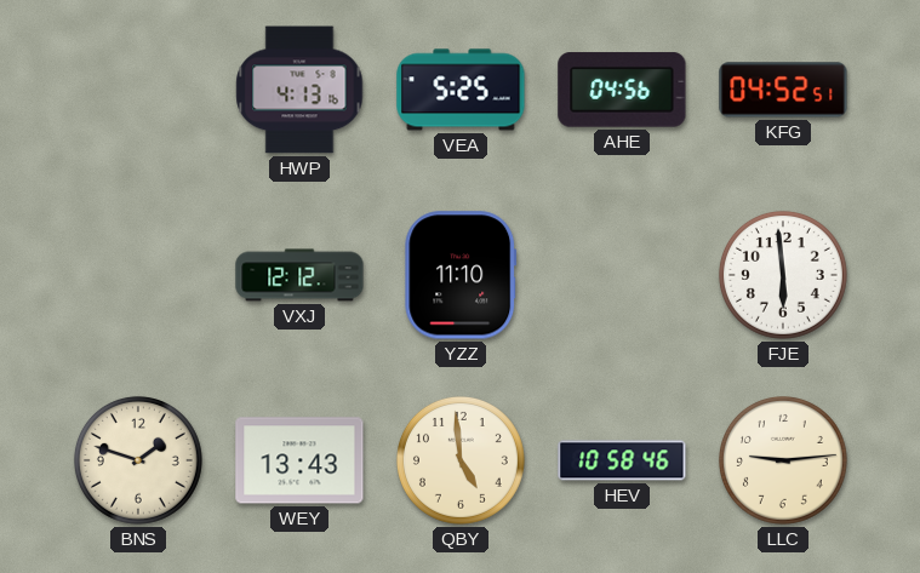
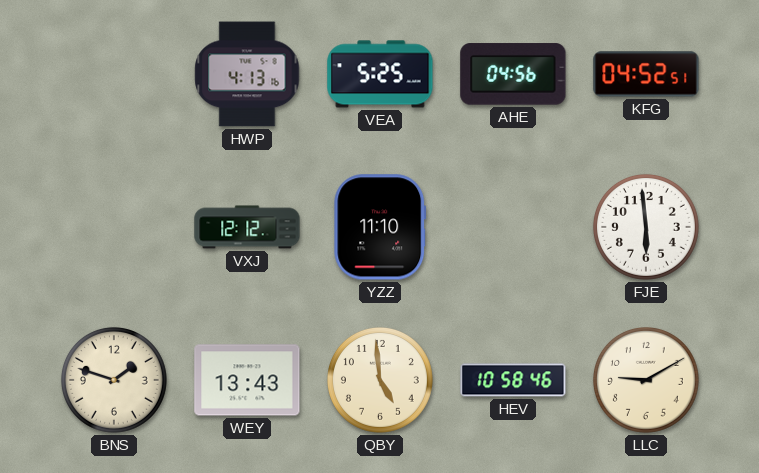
LLC: 9:14 -> 9:10
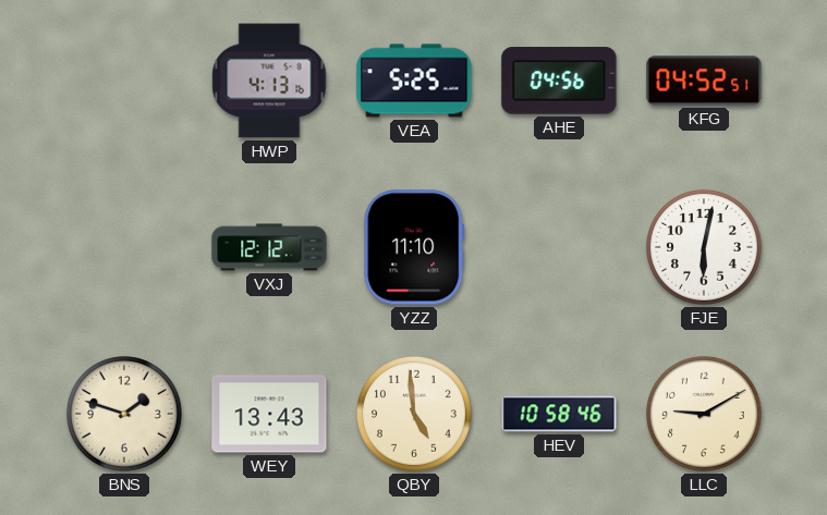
FJE: 5:59 -> 6:02
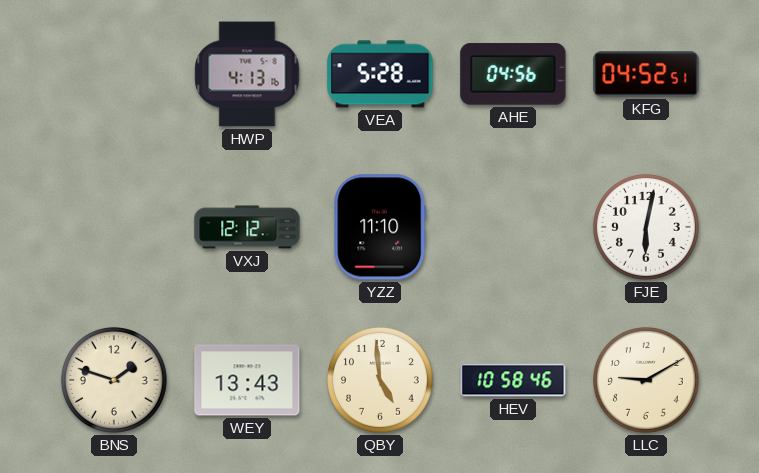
VEA: 5:25 -> 5:28
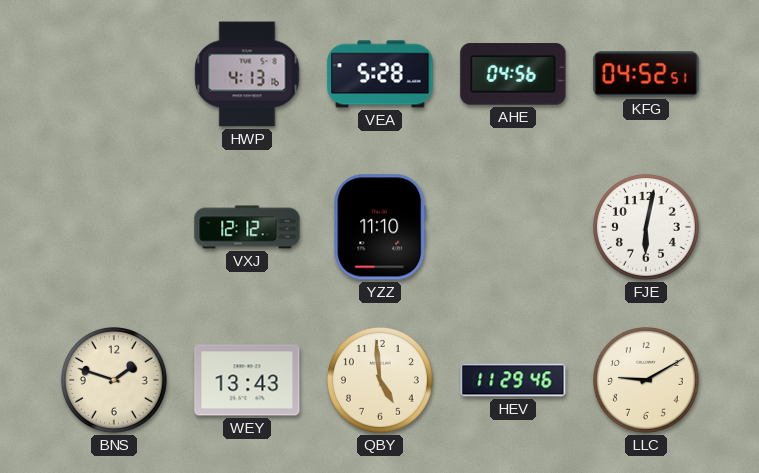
HEV: 10:58 -> 11:29
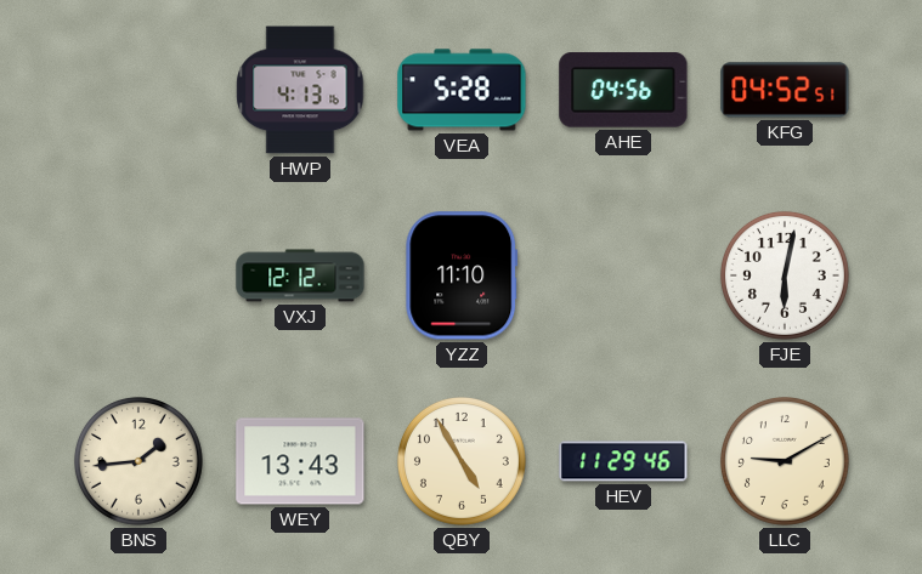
BNS: 1:48 -> 1:44
QBY: 4:59 -> 4:55
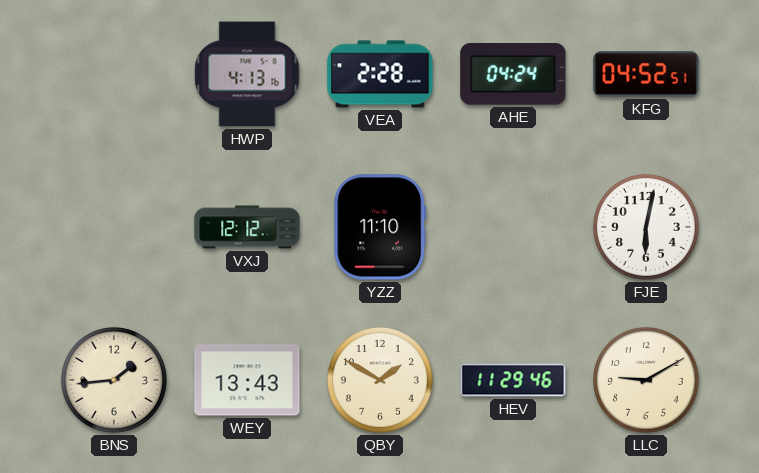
VEA: 5:28 -> 2:28
AHE: 04:56 -> 04:24
QBY: 4:55 -> 1:50
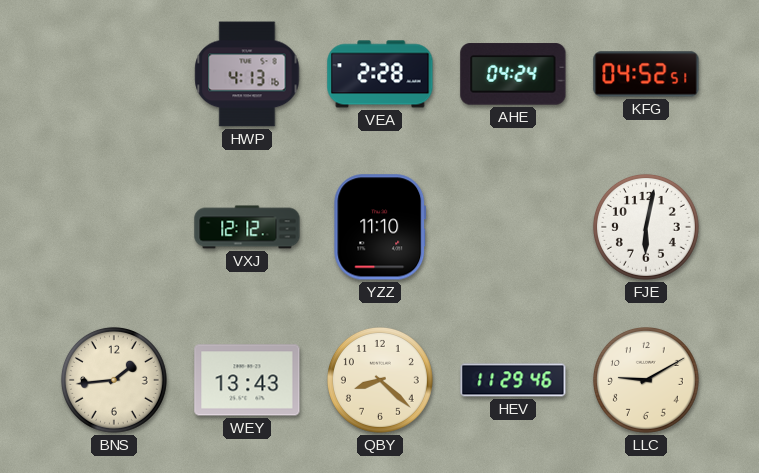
QBY: 1:50 -> 8:22
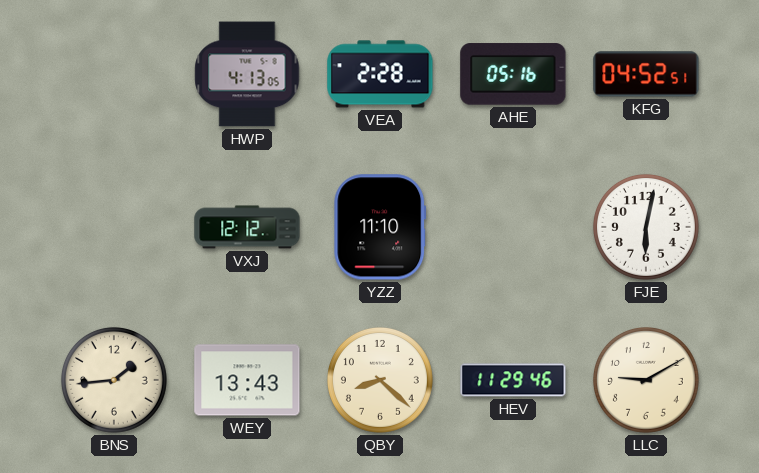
HWP: 4:13:16 -> 4:13:05
AHE: 04:24 -> 05:16
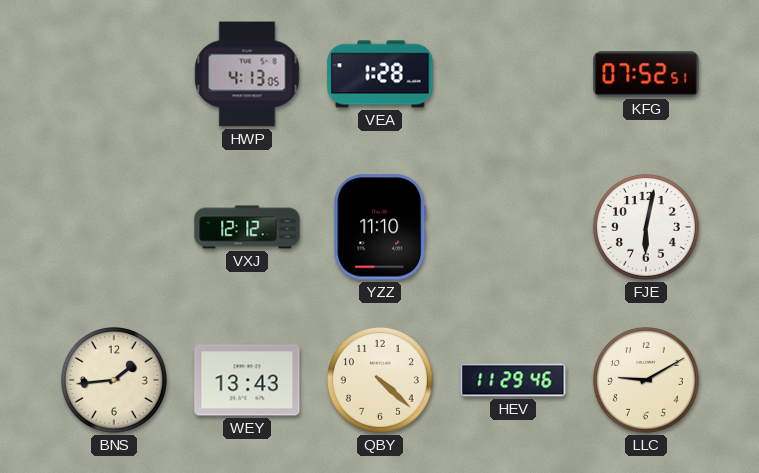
VEA: 2:28 -> 1:28
AHE: 05:16 -> none
KFG: 04:52 -> 07:52
QBY: 8:22 -> 4:22
